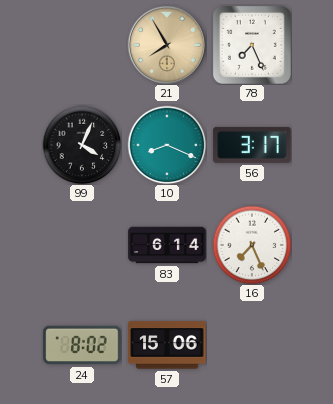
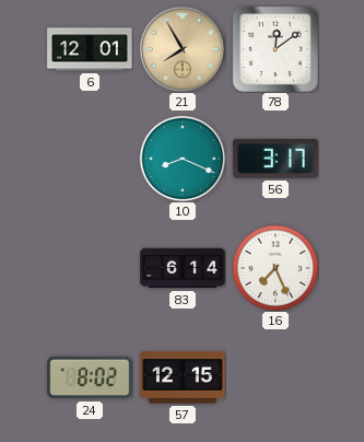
6: none -> 12:01
78: 7:26 -> 12:09
99: 4:04 -> none
57: 15:06 -> 12:15
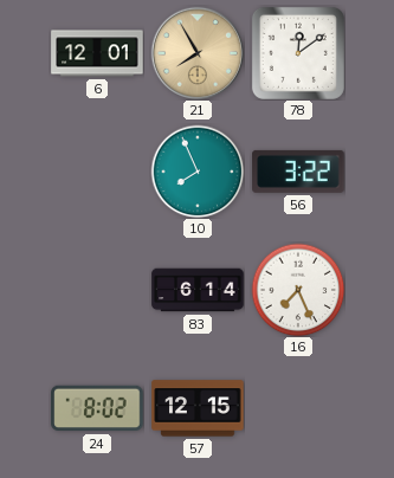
10: 8:19 -> 7:56
56: 3:17 -> 3:22
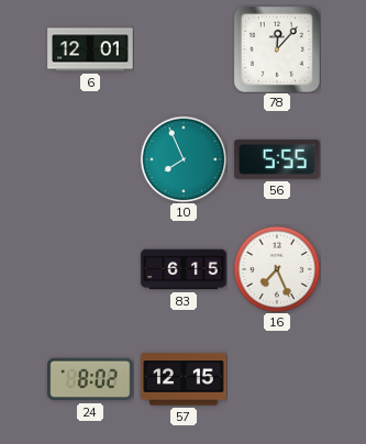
21: 7:55 -> none
78: 12:09 -> 12:07
56: 3:22 -> 5:55
83: 6:14 -> 6:15
